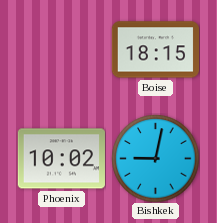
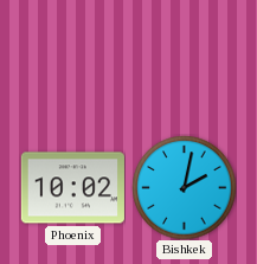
Boise: 18:15 -> none
Bishkek: 9:02 -> 2:02
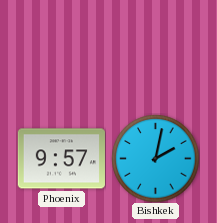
Phoenix: 10:02 -> 9:57
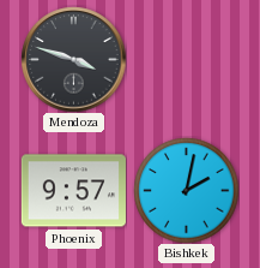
Mendoza: none -> 3:48
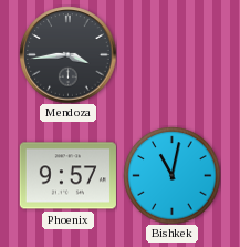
Mendoza: 3:48 -> 3:44
Bishkek: 2:02 -> 11:02
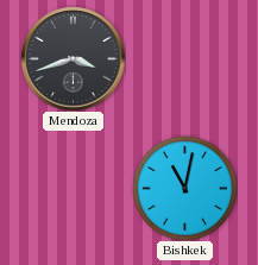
Mendoza: 3:44 -> 3:42
Phoenix: 9:57 -> none
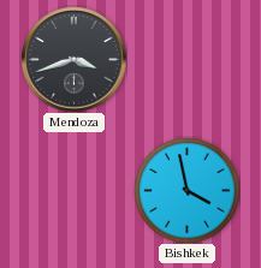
Bishkek: 11:02 -> 3:58
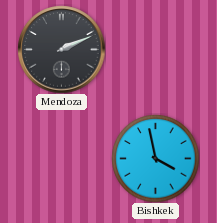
Mendoza: 3:42 -> 2:11
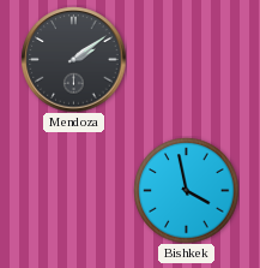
Mendoza: 2:11 -> 2:09
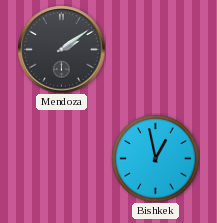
Bishkek: 3:58 -> 12:58
